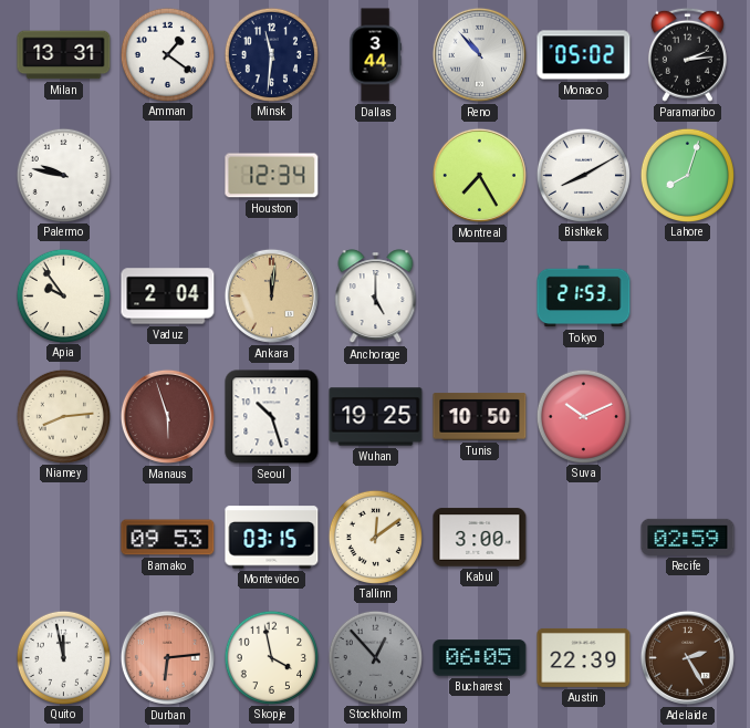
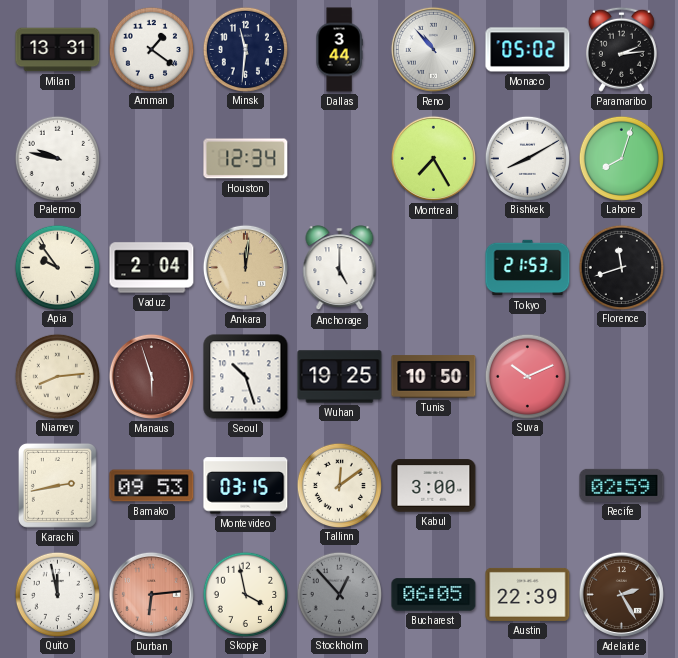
Florence: none -> 11:42
Karachi: none -> 2:43
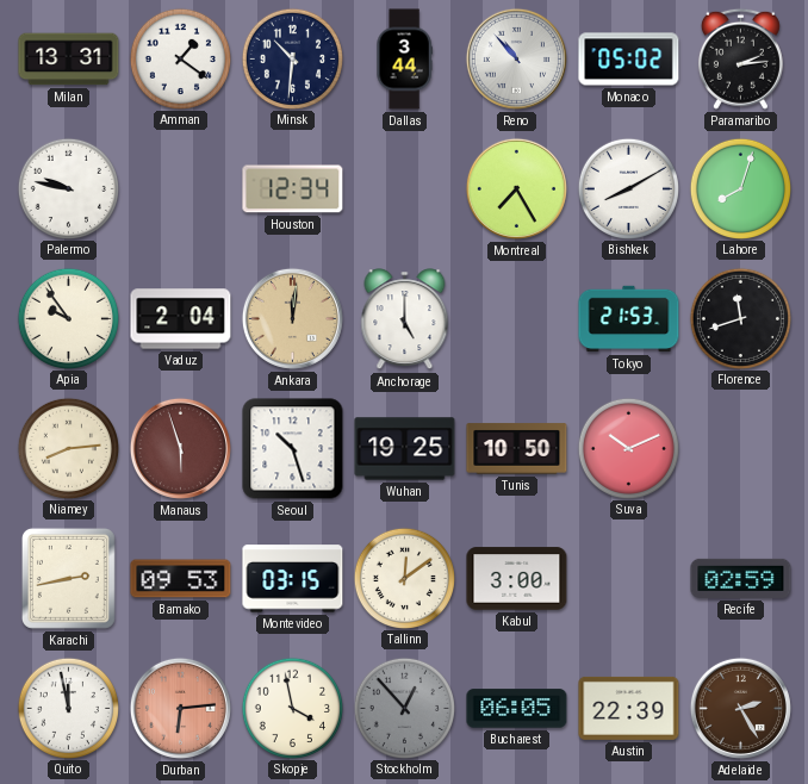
Minsk: 11:31 -> 10:31
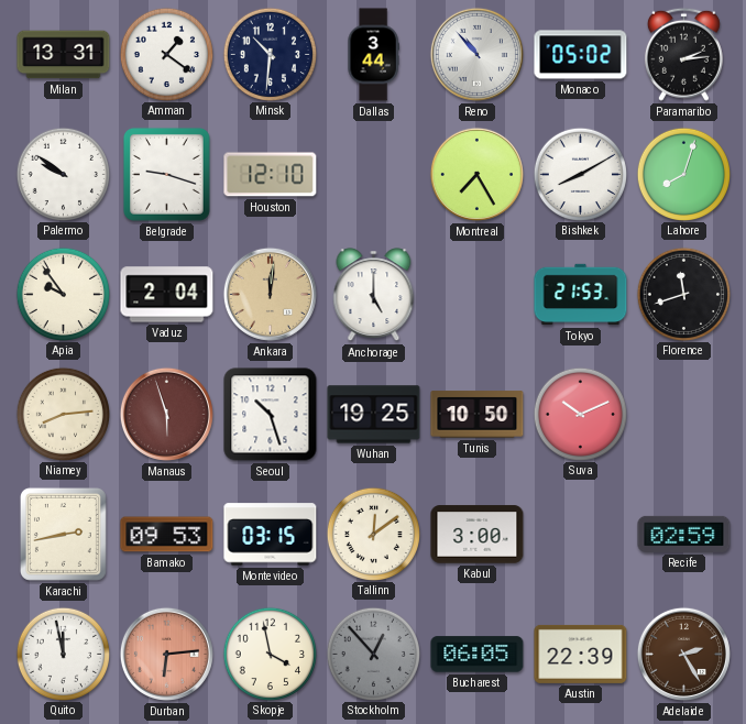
Palermo: 9:47 -> 9:51
Belgrade: none -> 9:18
Houston: 12:34 -> 12:10
